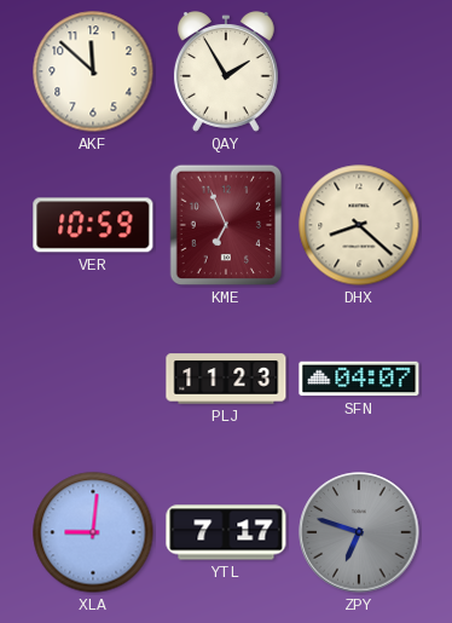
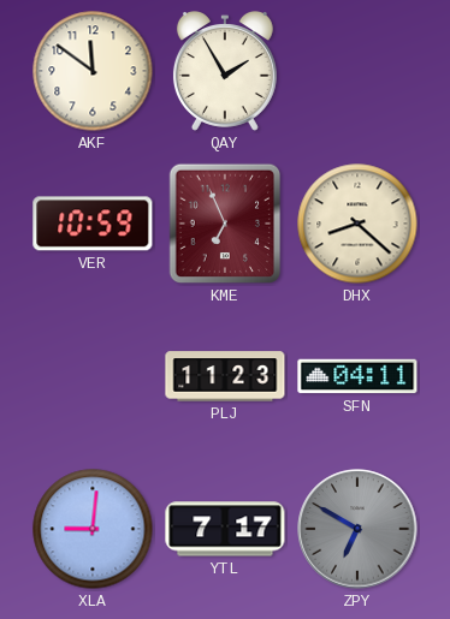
AKF: 11:52 -> 11:51
SFN: 04:07 -> 04:11
ZPY: 6:48 -> 6:50
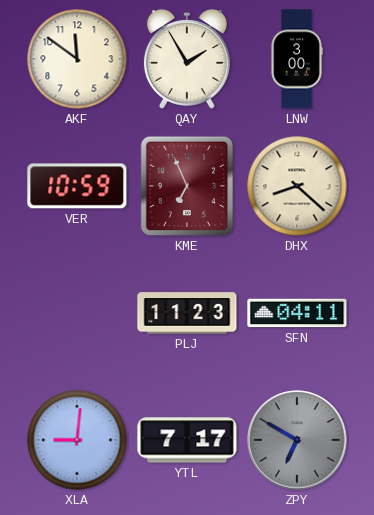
LNW: none -> 3:00
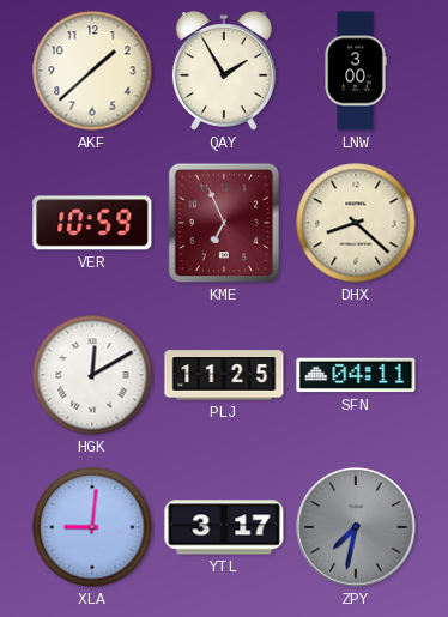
AKF: 11:51 -> 1:38
HGK: none -> 12:10
PLJ: 11:23 -> 11:25
YTL: 7:17 -> 3:17
ZPY: 6:50 -> 7:32
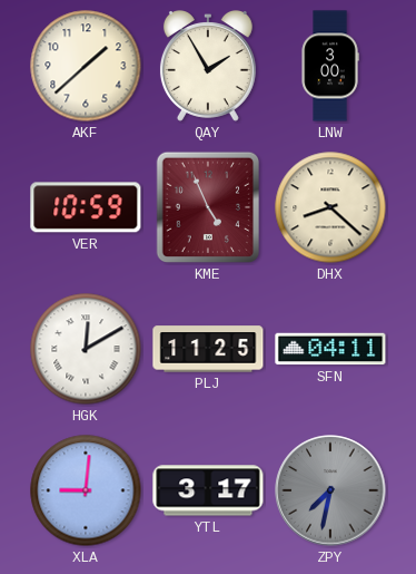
KME: 6:56 -> 4:56
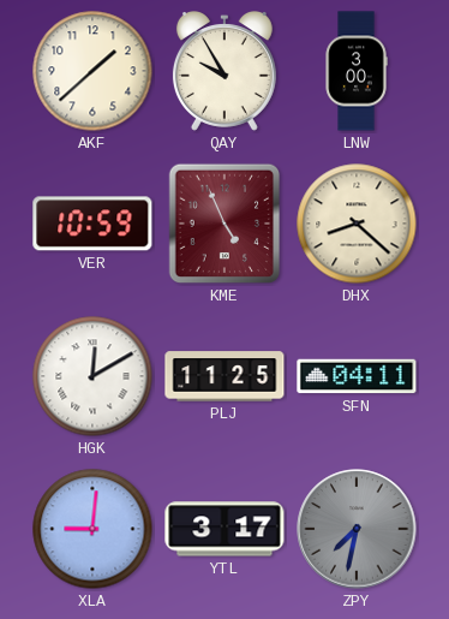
QAY: 1:55 -> 9:55
